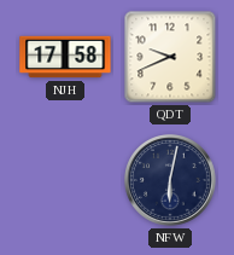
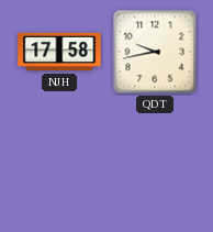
QDT: 9:41 -> 9:43
NFW: 6:02 -> none
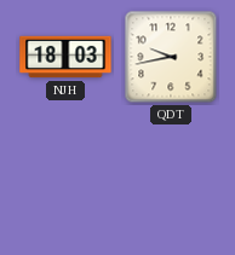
NJH: 17:58 -> 18:03
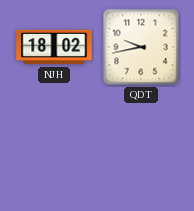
NJH: 18:03 -> 18:02
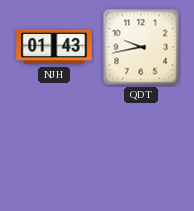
NJH: 18:02 -> 01:43
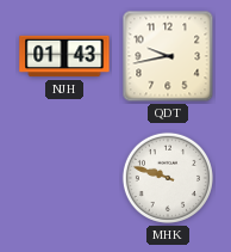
MHK: none -> 9:48
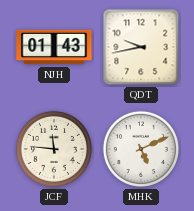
JCF: none -> 11:46
MHK: 9:48 -> 5:11
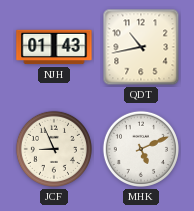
QDT: 9:43 -> 10:43
JCF: 11:46 -> 8:56
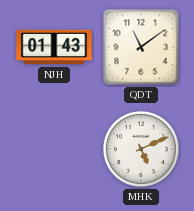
QDT: 10:43 -> 11:09
JCF: 8:56 -> none
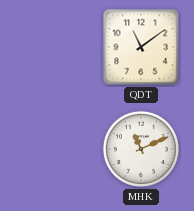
NJH: 01:43 -> none
MHK: 5:11 -> 11:11
